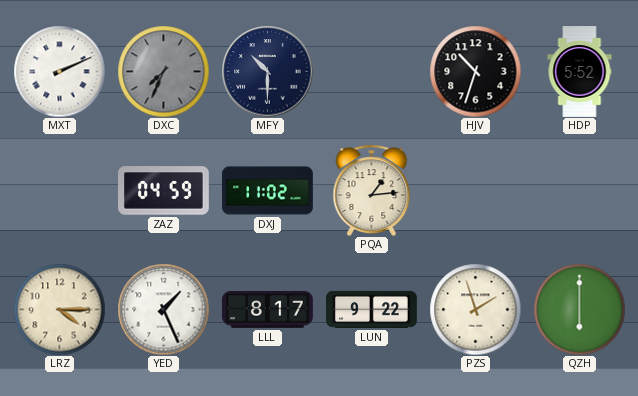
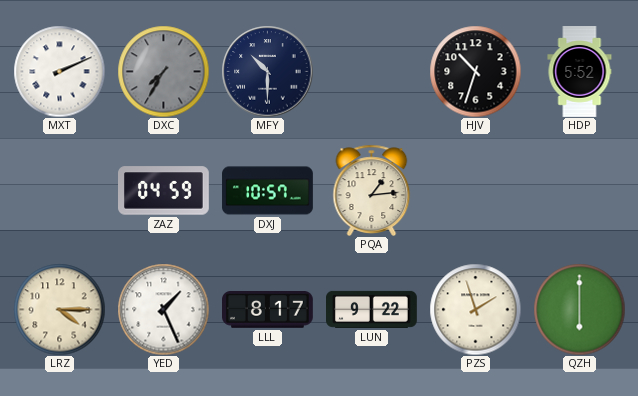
DXC: 7:34 -> 7:35
DXJ: 11:02 -> 10:57
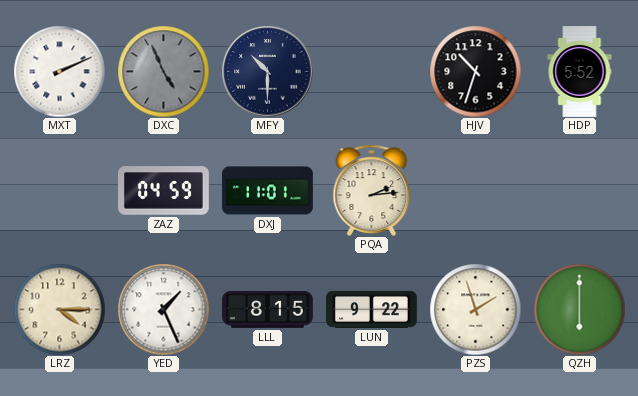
DXC: 7:35 -> 4:56
DXJ: 10:57 -> 11:01
PQA: 1:14 -> 2:14
LLL: 8:17 -> 8:15
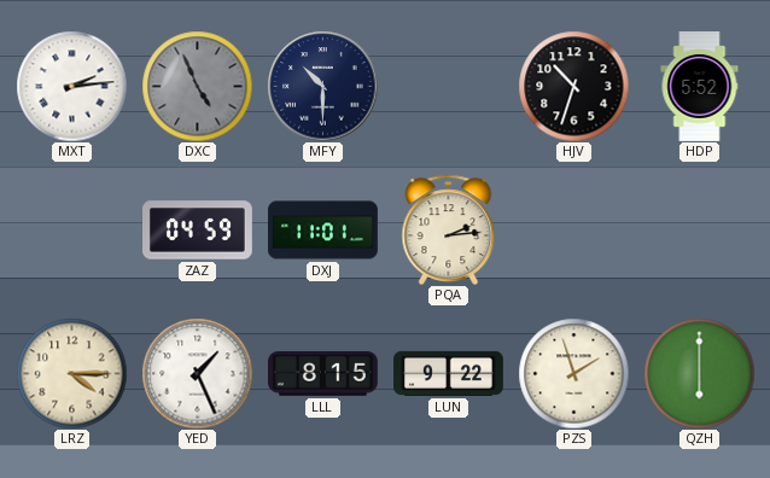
MXT: 2:11 -> 2:14
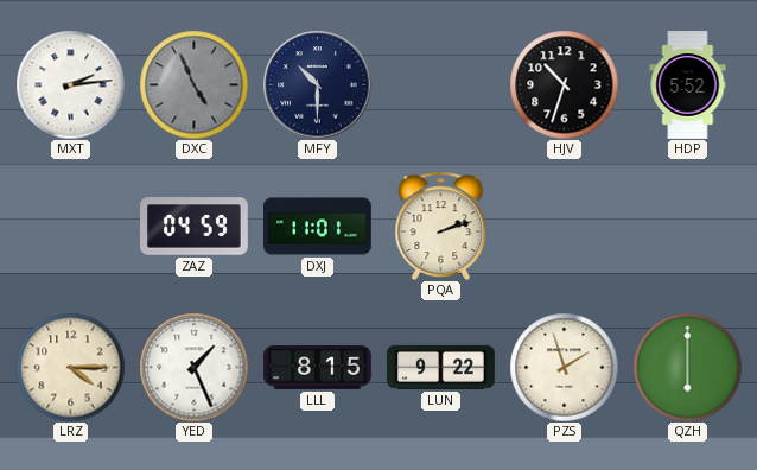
PQA: 2:14 -> 2:12
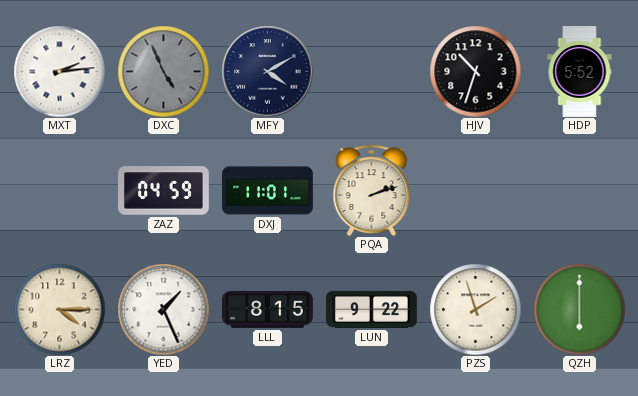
MFY: 10:30 -> 4:10
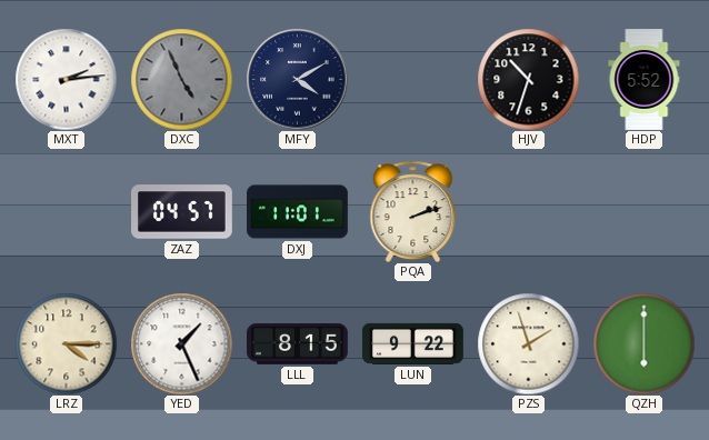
ZAZ: 04:59 -> 04:57
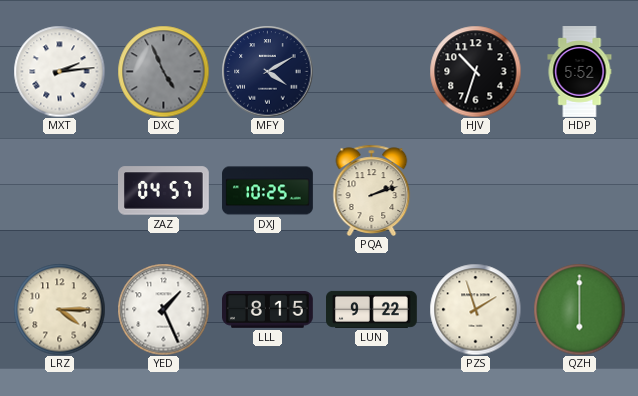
DXJ: 11:01 -> 10:25
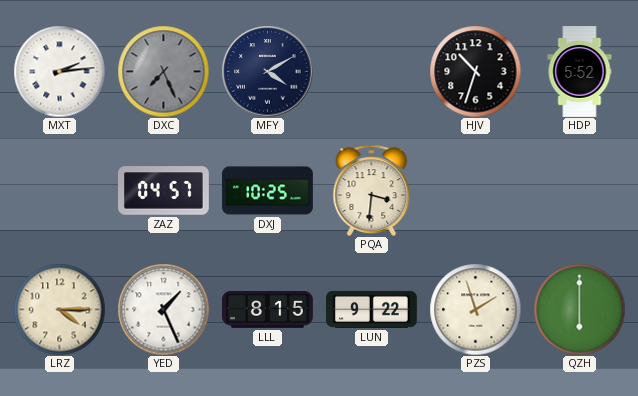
DXC: 4:56 -> 7:26
PQA: 2:12 -> 3:31
